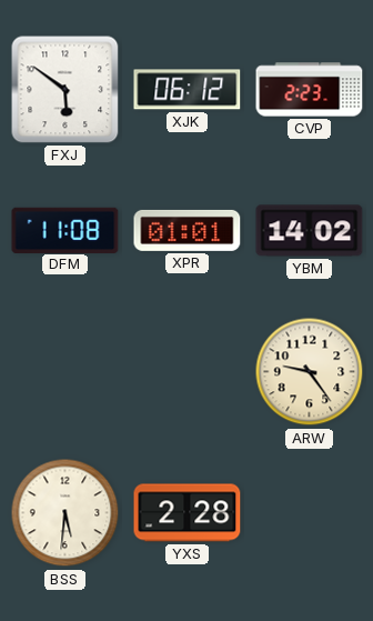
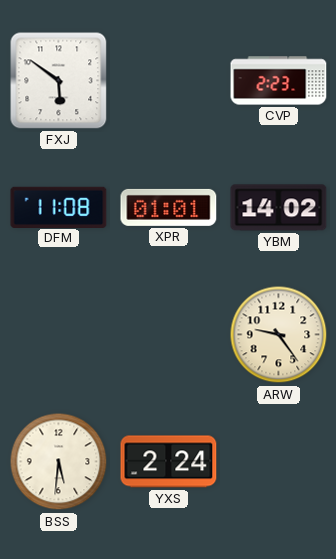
XJK: 06:12 -> none
YXS: 2:28 -> 2:24
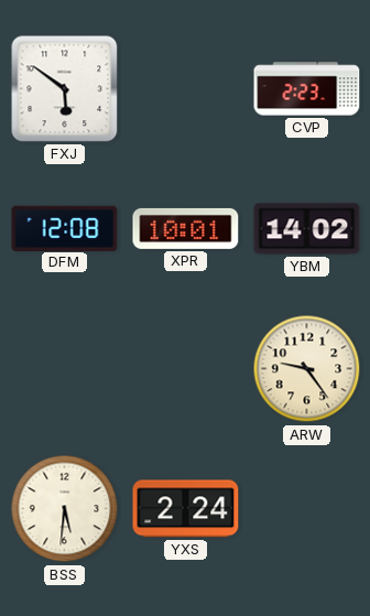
DFM: 11:08 -> 12:08
XPR: 01:01 -> 10:01
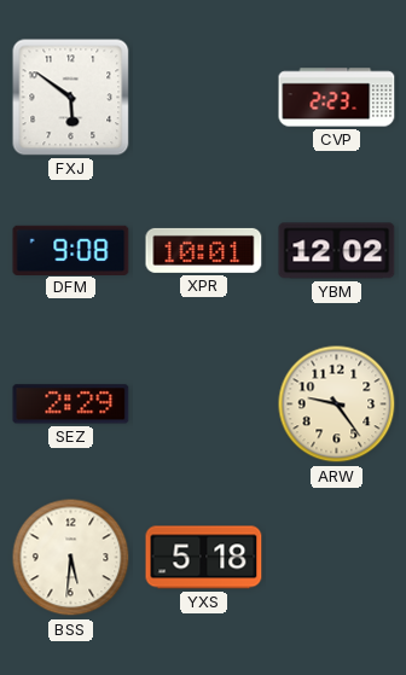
DFM: 12:08 -> 9:08
YBM: 14:02 -> 12:02
SEZ: none -> 2:29
YXS: 2:24 -> 5:18
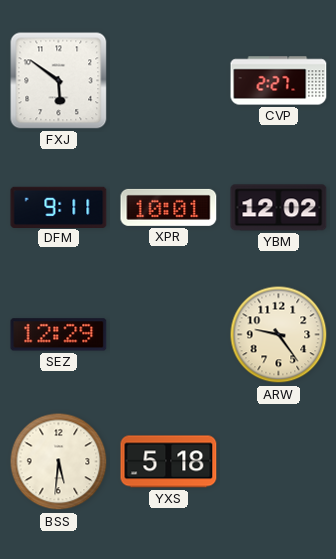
CVP: 2:23 -> 2:27
DFM: 9:08 -> 9:11
SEZ: 2:29 -> 12:29
